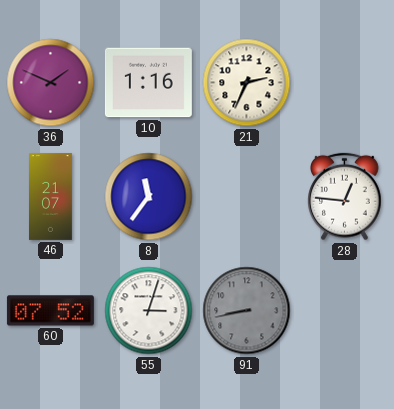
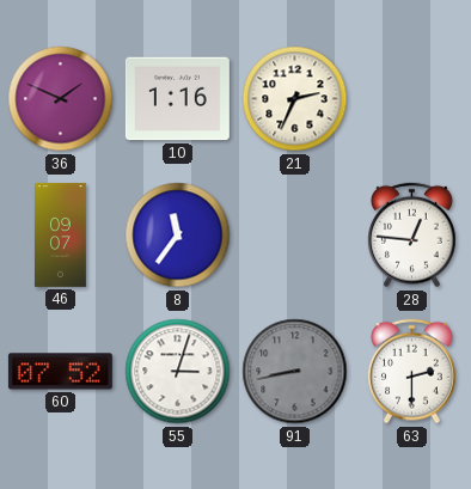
46: 21:07 -> 09:07
63: none -> 2:30
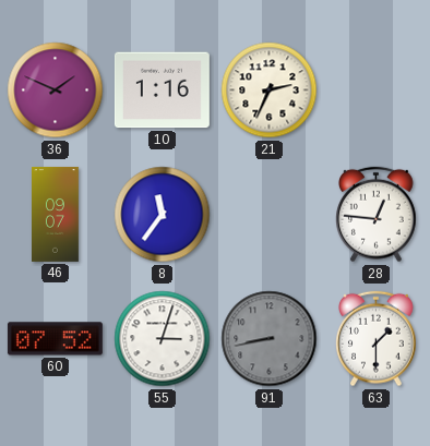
63: 2:30 -> 1:30
